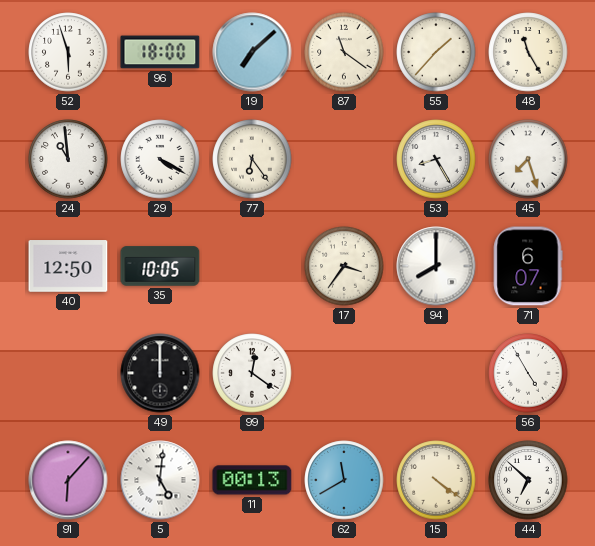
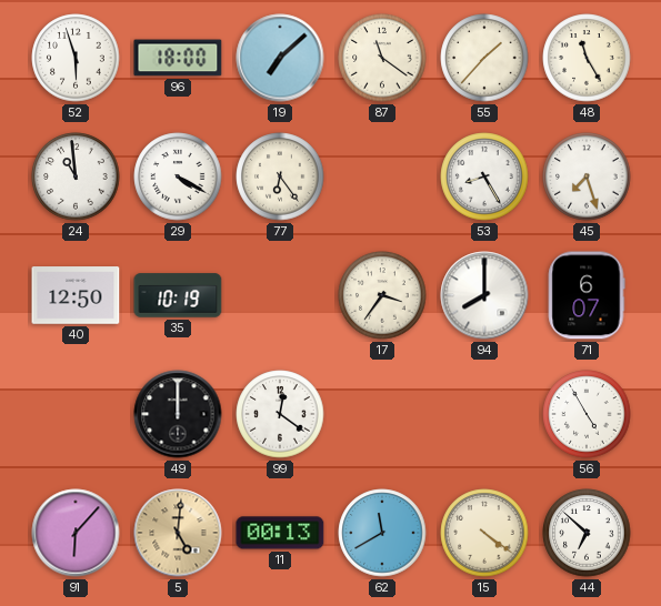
35: 10:05 -> 10:19
5 dial: white -> champagne
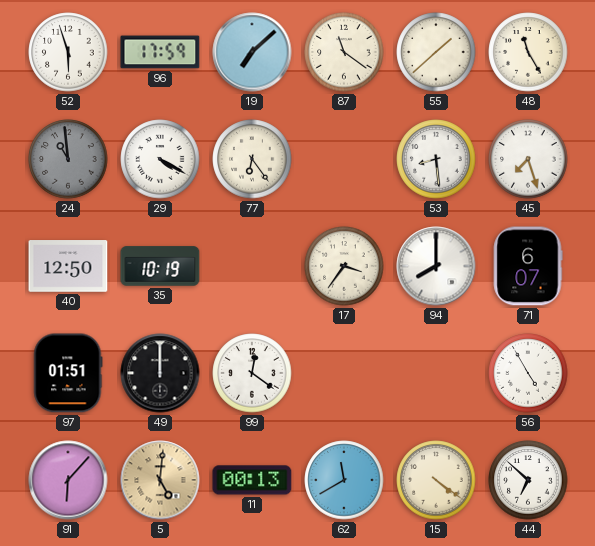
96: 18:00 -> 17:59
55: 1:37 -> 1:38
24 dial: white -> grey
53: 8:25 -> 8:29
97: none -> 01:51
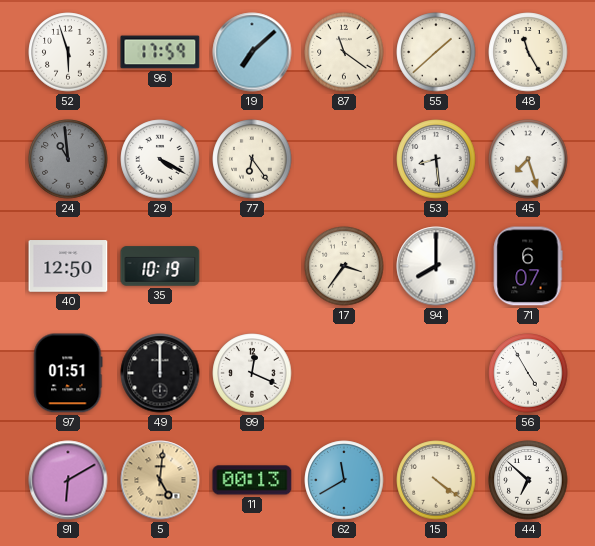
99: 12:21 -> 12:19
91: 6:07 -> 6:10
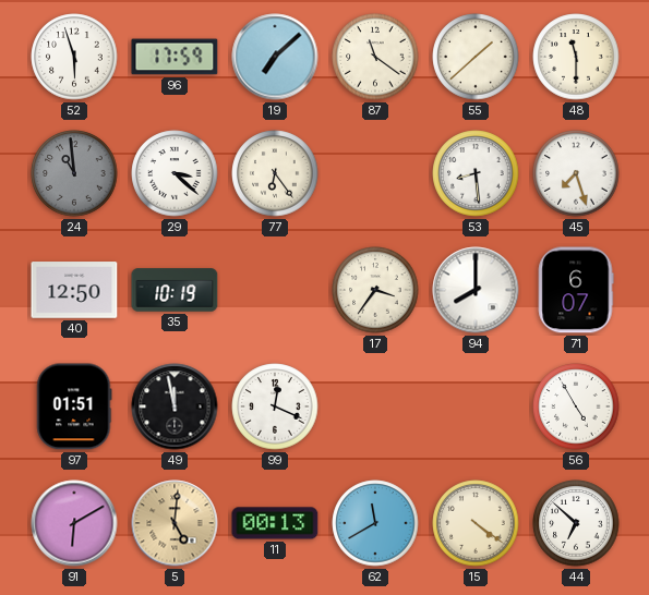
48: 11:25 -> 11:30
29: 4:20 -> 3:22
49: 12:00 -> 11:58
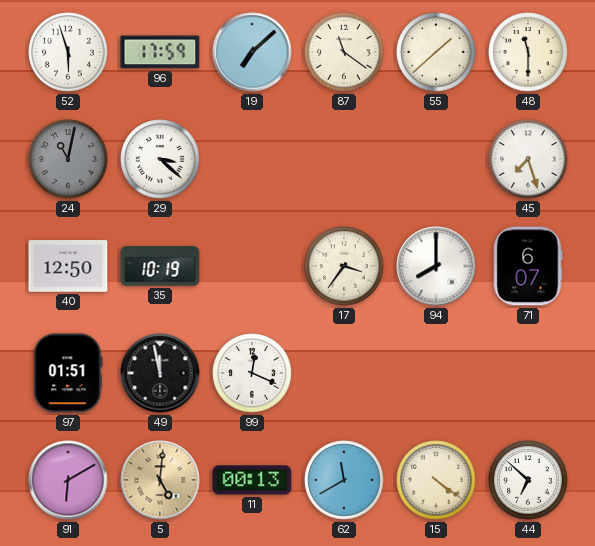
24: 10:59 -> 11:02
77: 6:24 -> none
53: 8:29 -> none
56: 4:55 -> none
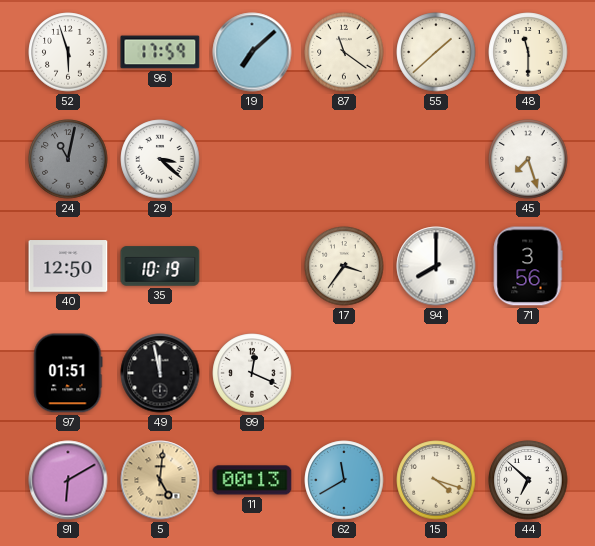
71: 6:07 -> 3:56
15: 4:21 -> 4:18
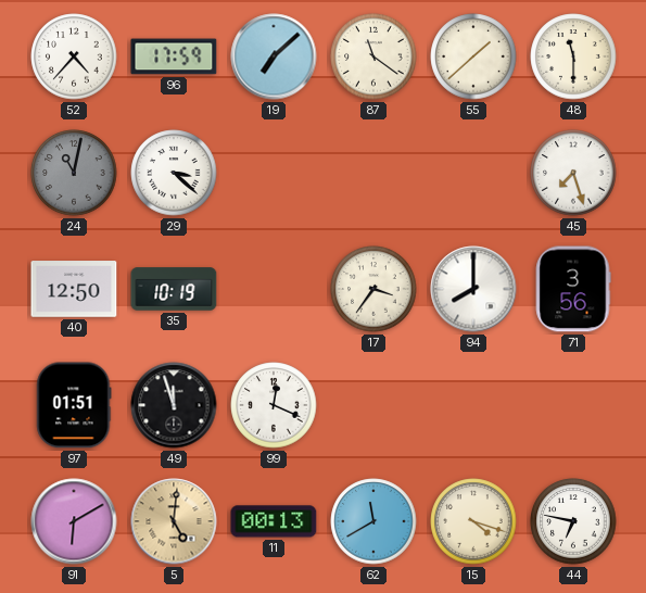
52: 5:57 -> 4:37
49: 11:58 -> 11:57
44: 6:52 -> 6:47
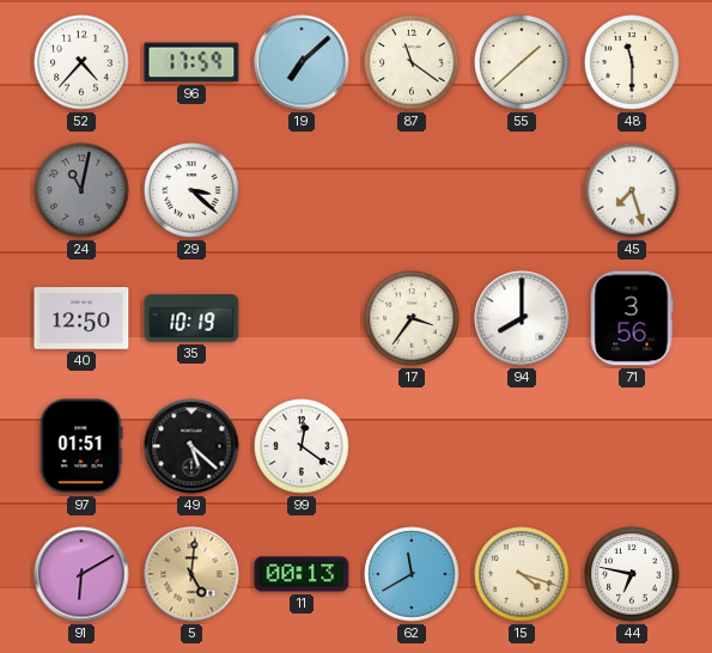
49: 11:57 -> 5:22
99: 12:19 -> 12:21
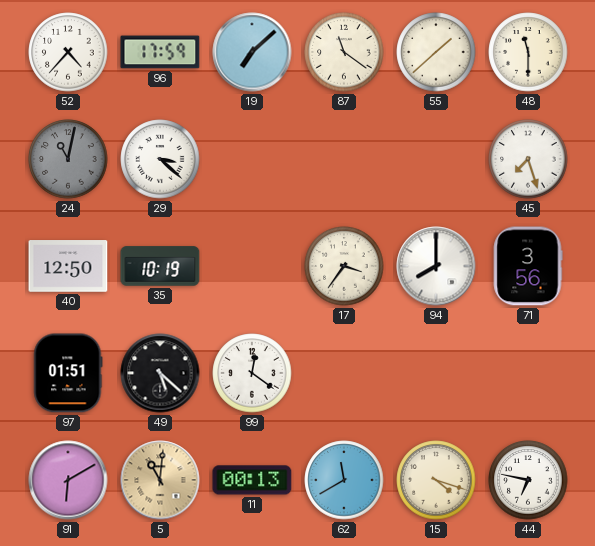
5: 5:01 -> 11:01
